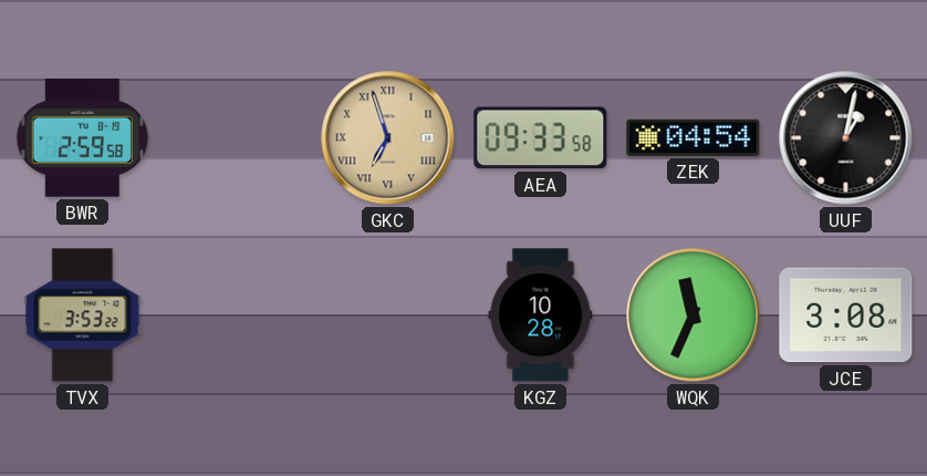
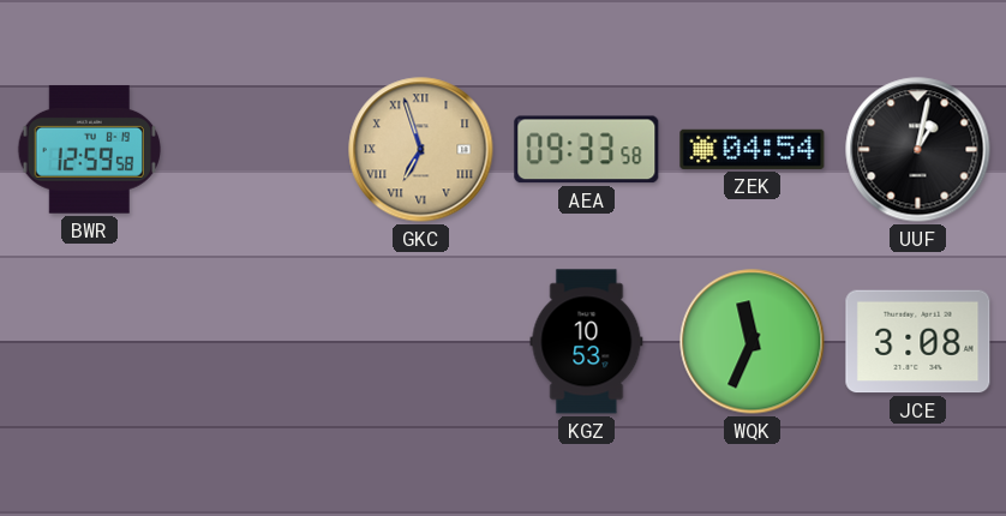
BWR: 2:59 -> 12:59
TVX: 3:53 -> none
KGZ: 10:28 -> 10:53
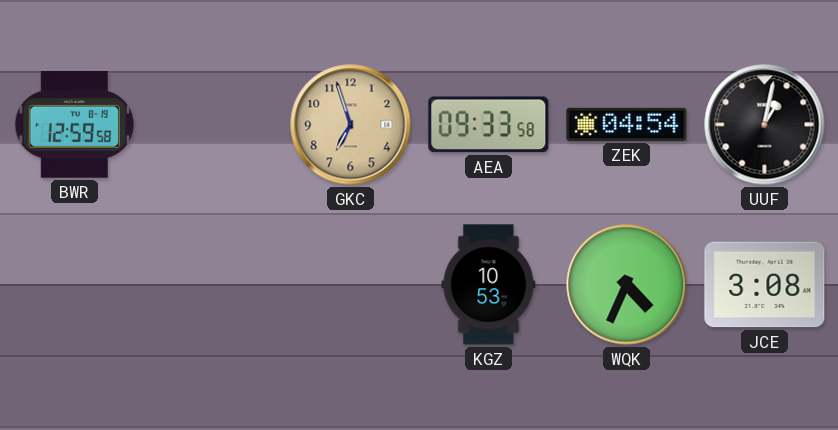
GKC numerals: Roman -> Arabic
WQK: 11:34 -> 4:34
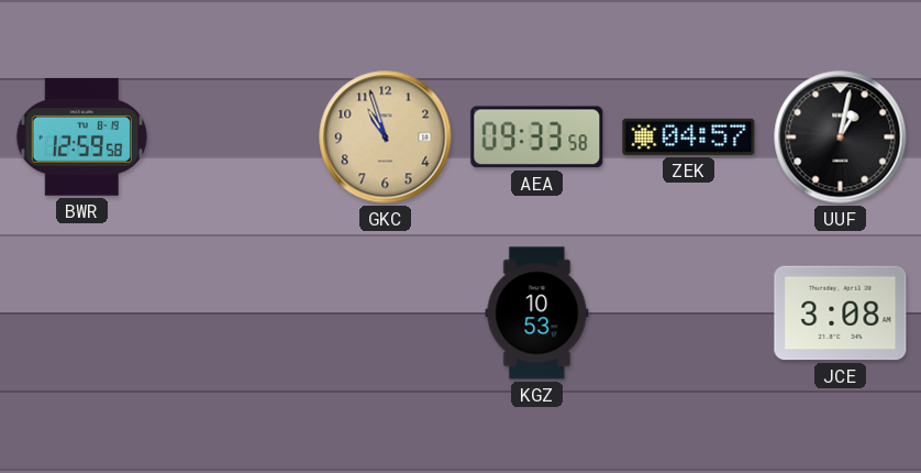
GKC: 6:57 -> 10:57
ZEK: 04:54 -> 04:57
WQK: 4:34 -> none
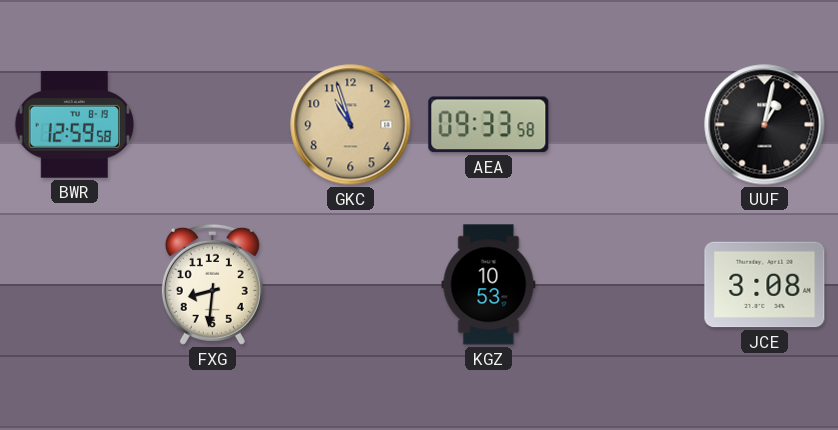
ZEK: 04:57 -> none
FXG: none -> 8:31
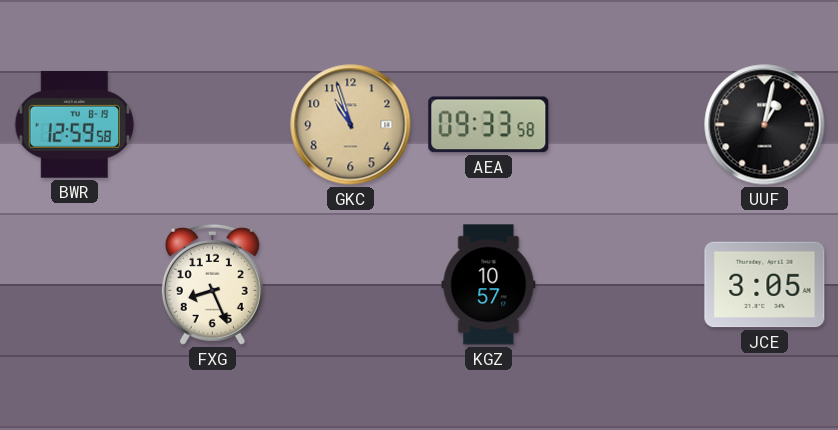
FXG: 8:31 -> 8:26
KGZ: 10:53 -> 10:57
JCE: 3:08 -> 3:05
